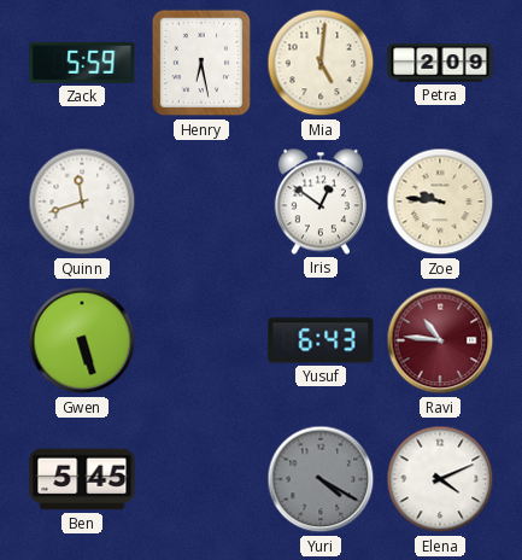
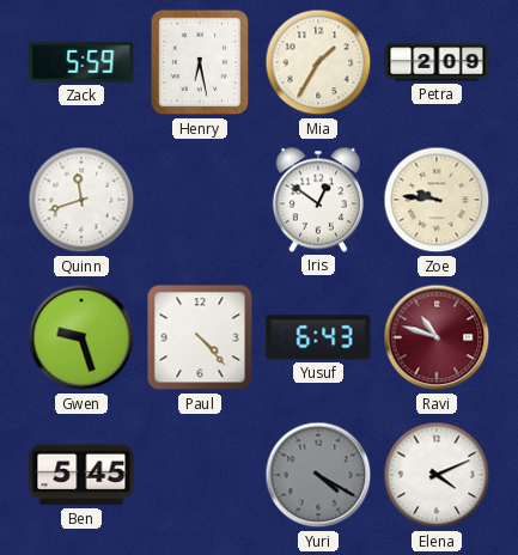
Mia: 5:01 -> 1:35
Gwen: 5:27 -> 9:27
Paul: none -> 4:23
Ravi: 10:46 -> 10:48
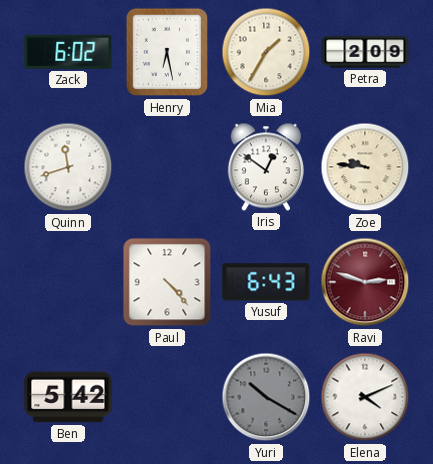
Zack: 5:59 -> 6:02
Gwen: 9:27 -> none
Ravi: 10:48 -> 2:48
Ben: 5:45 -> 5:42
Yuri: 4:20 -> 10:20
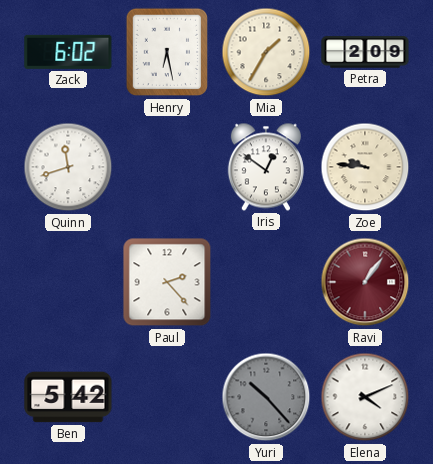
Paul: 4:23 -> 2:23
Yusuf: 6:43 -> none
Ravi: 2:48 -> 1:06
Yuri: 10:20 -> 10:23
